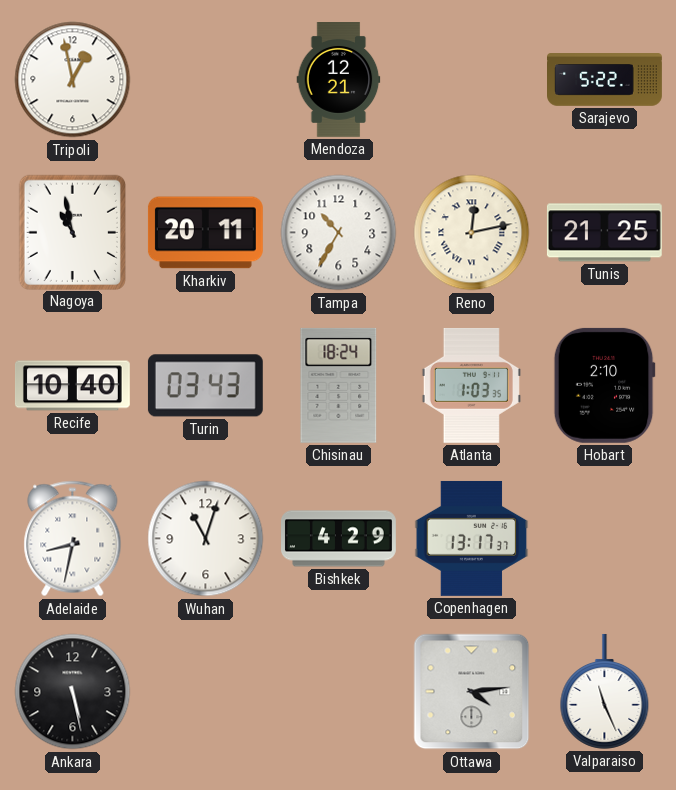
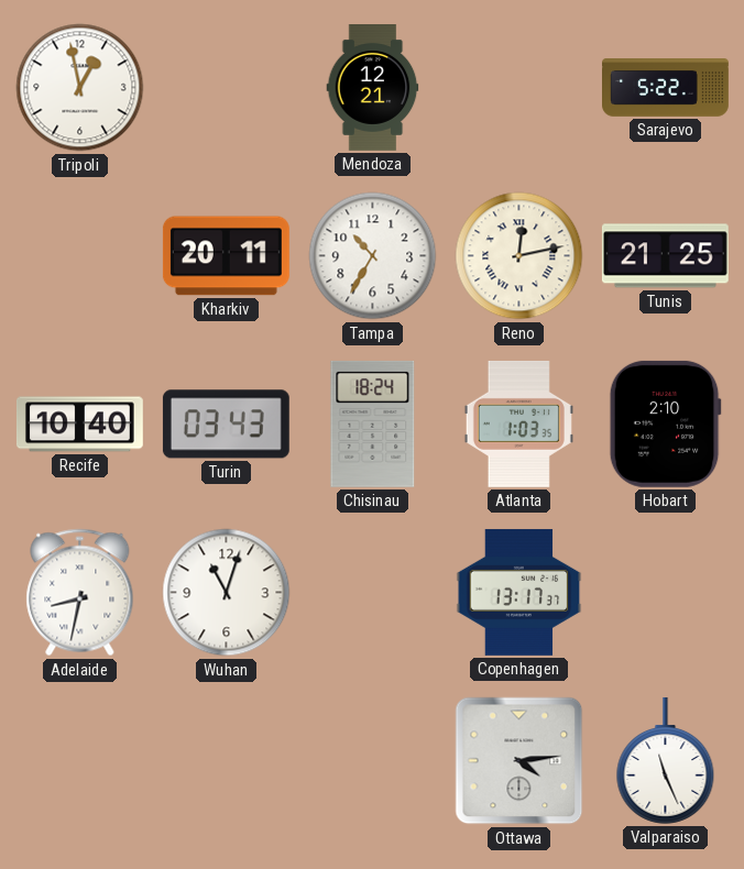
Nagoya: 10:58 -> none
Bishkek: 4:29 -> none
Ankara: 5:28 -> none
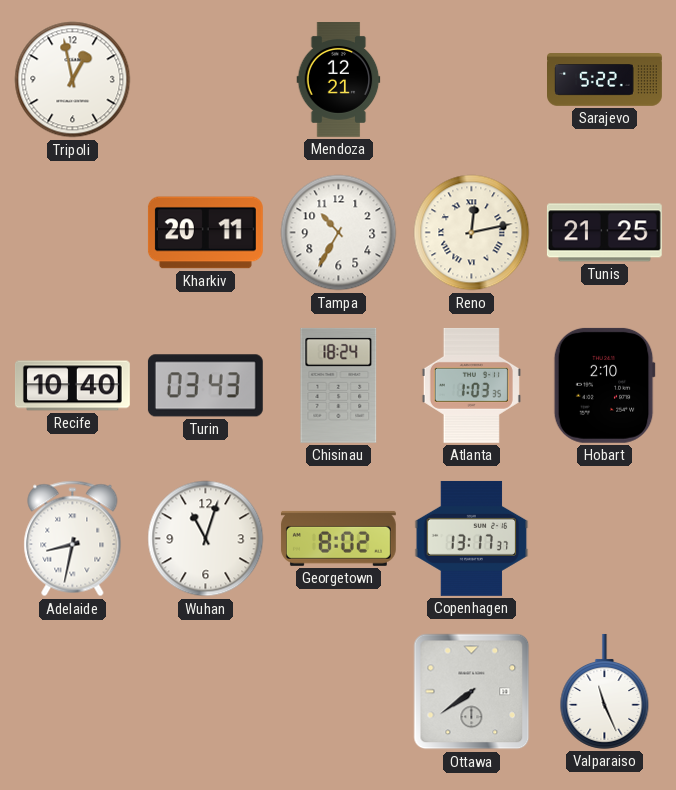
Georgetown: none -> 8:02
Ottawa: 4:14 -> 7:39
